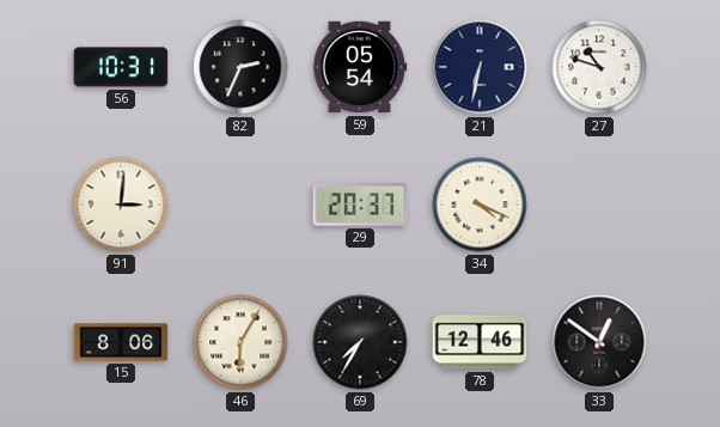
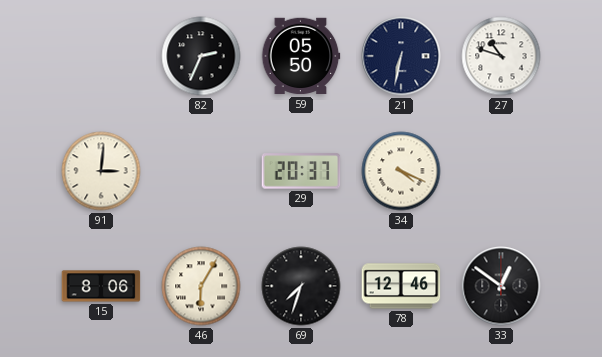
56: 10:31 -> none
59: 05:54 -> 05:50
69: 7:35 -> 7:33
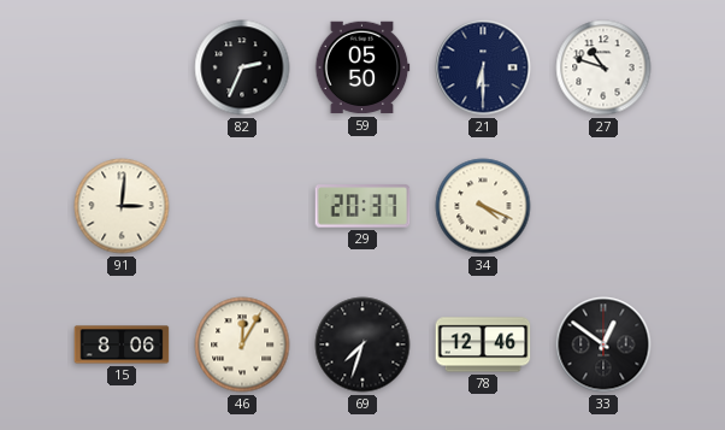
21: 6:32 -> 6:30
46: 6:05 -> 12:05
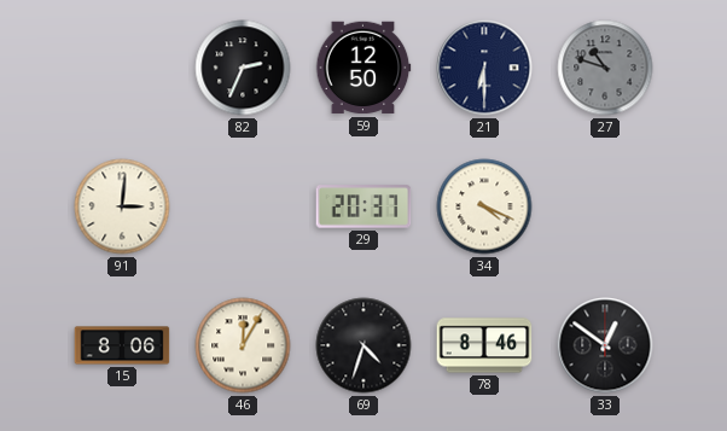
59: 05:50 -> 12:50
27 dial: white -> grey
69: 7:33 -> 4:33
78: 12:46 -> 8:46
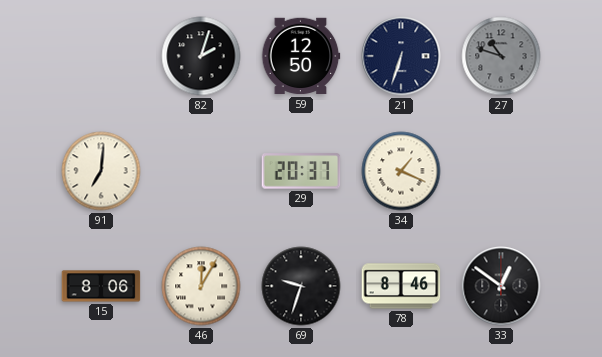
82: 2:34 -> 2:03
21: 6:30 -> 6:33
91: 3:01 -> 7:01
34: 4:19 -> 1:19
69: 4:33 -> 9:33
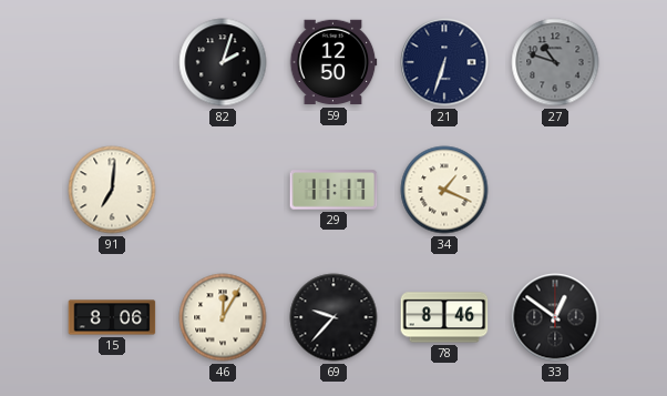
29: 20:37 -> 11:17
69: 9:33 -> 9:37
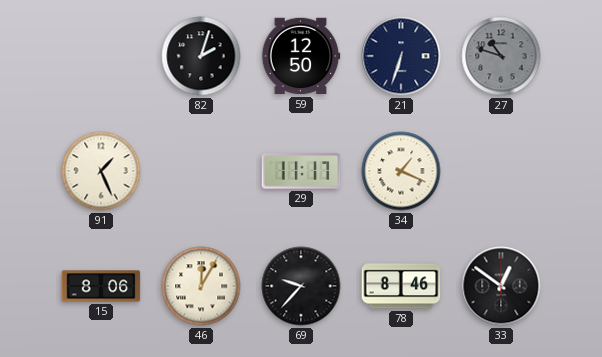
91: 7:01 -> 1:26
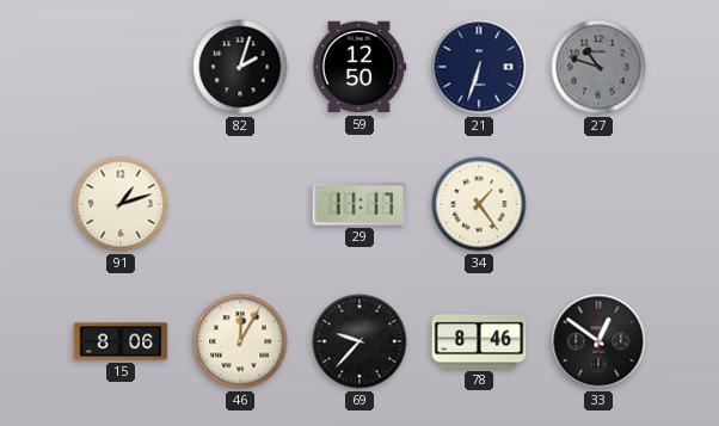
91: 1:26 -> 1:12
34: 1:19 -> 1:24
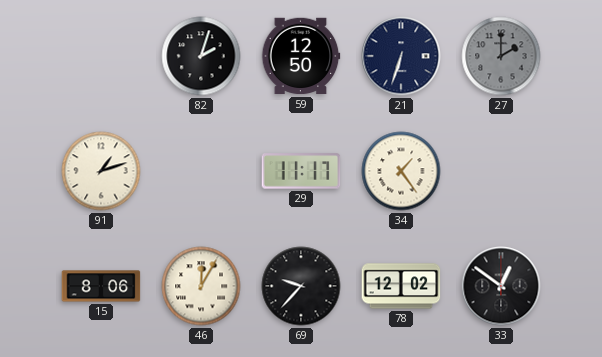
27: 10:48 -> 2:00
78: 8:46 -> 12:02
